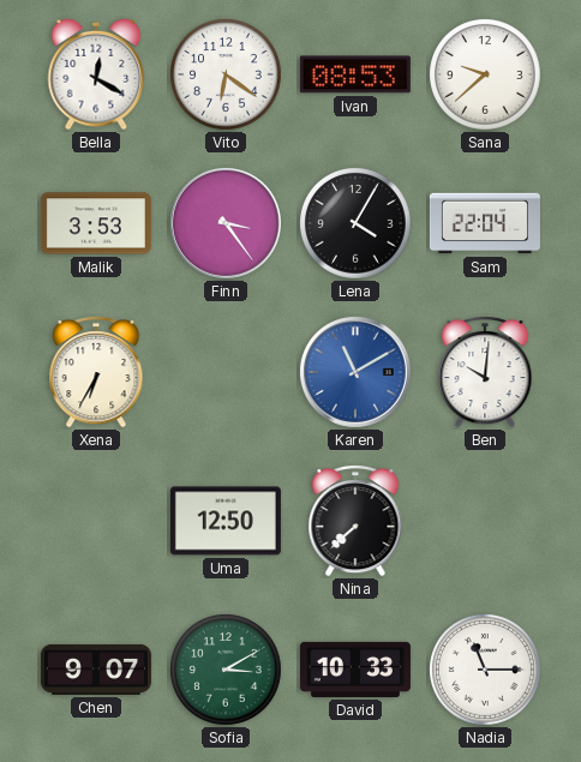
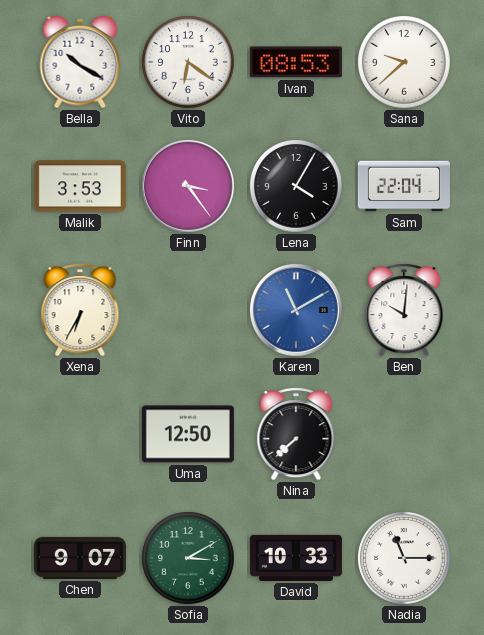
Bella: 12:20 -> 10:20
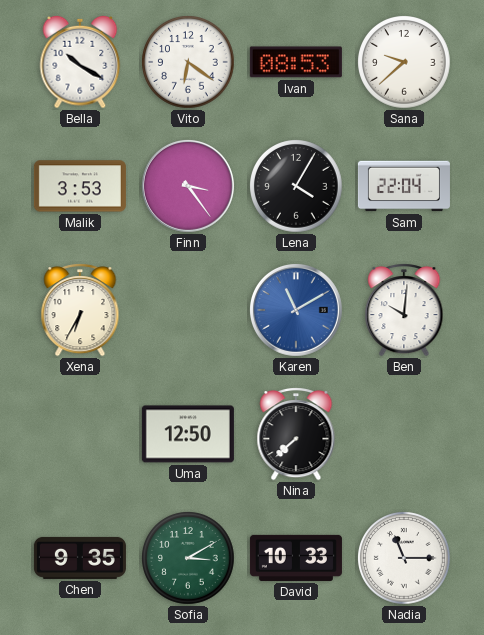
Chen: 9:07 -> 9:35
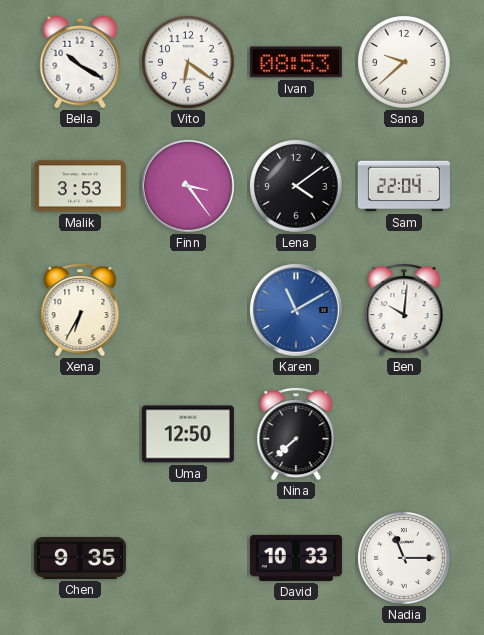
Lena: 4:05 -> 4:09
Sofia: 3:10 -> none
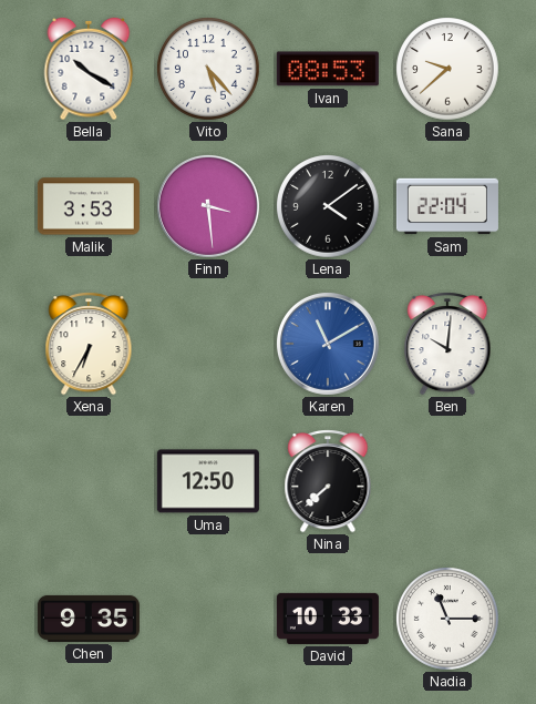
Vito: 6:21 -> 5:23
Finn: 3:24 -> 3:29
